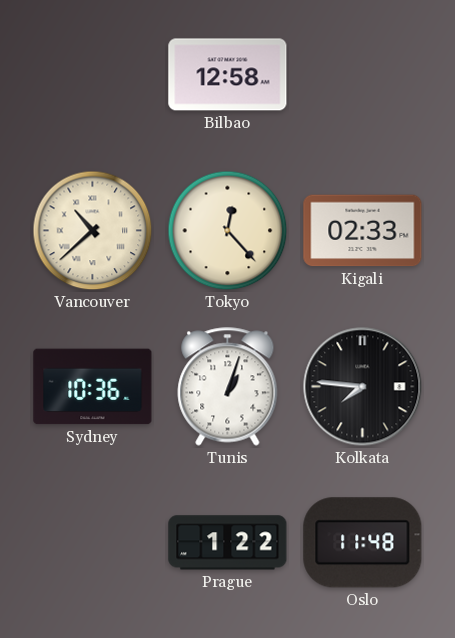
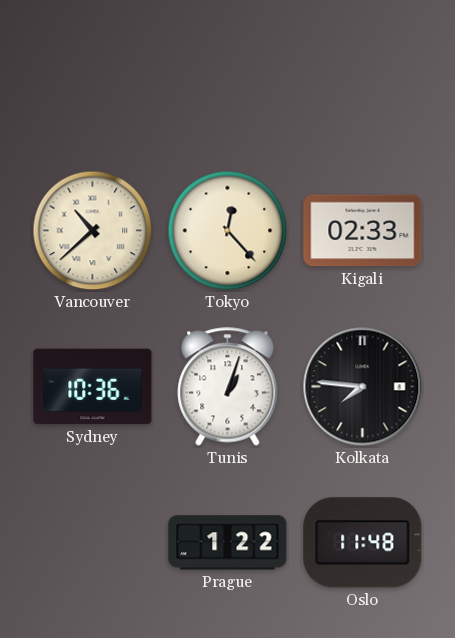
Bilbao: 12:58 -> none
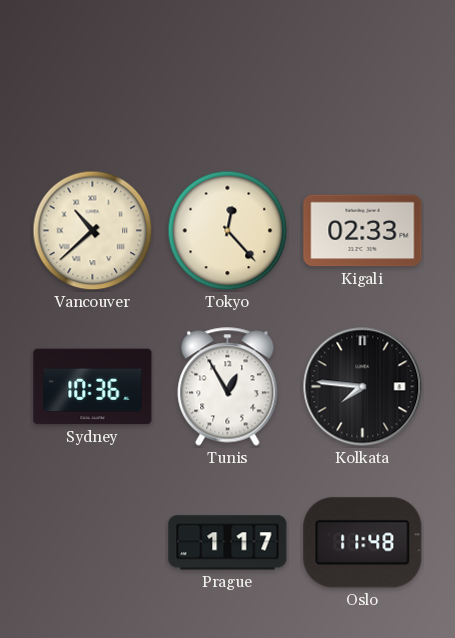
Tunis: 1:03 -> 12:55
Prague: 1:22 -> 1:17
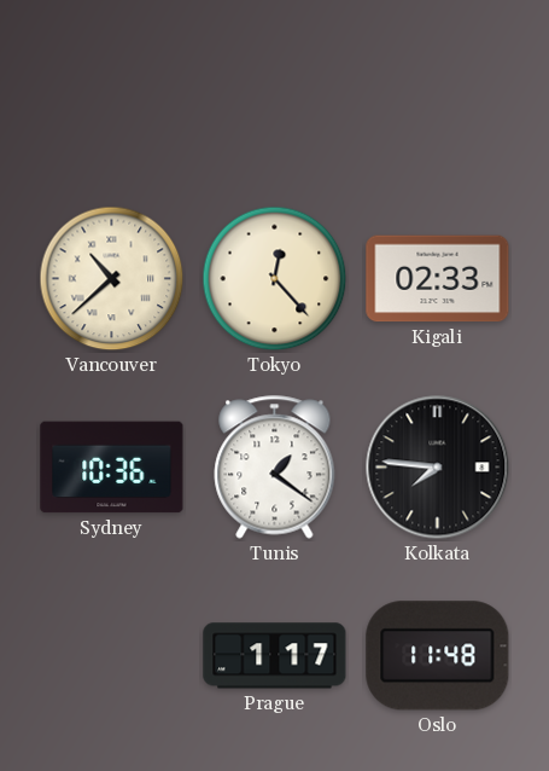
Tunis: 12:55 -> 1:21
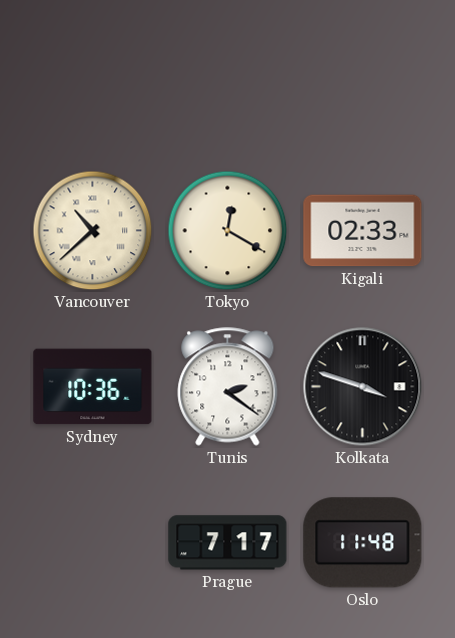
Tokyo: 12:23 -> 12:20
Tunis: 1:21 -> 2:21
Kolkata: 7:46 -> 3:48
Prague: 1:17 -> 7:17
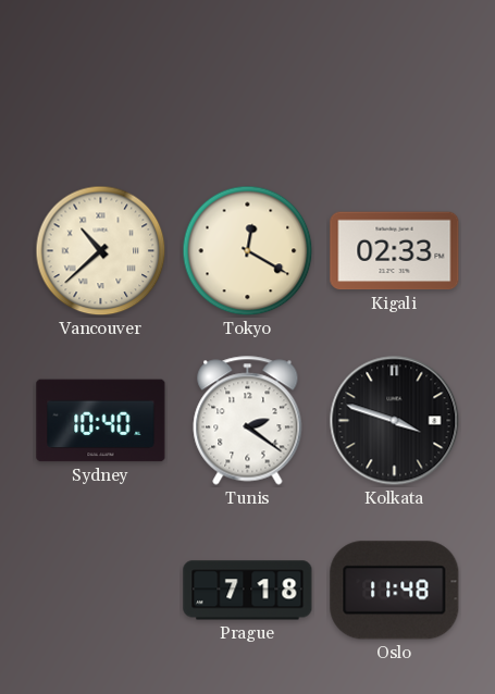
Sydney: 10:36 -> 10:40
Prague: 7:17 -> 7:18
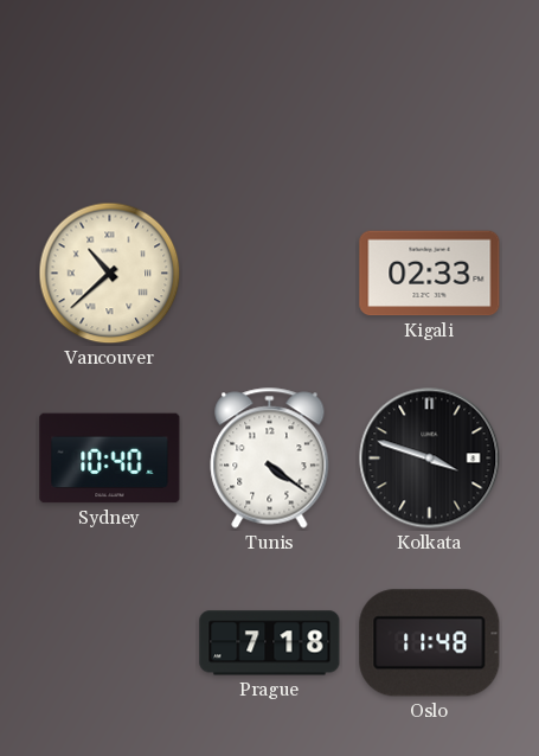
Tokyo: 12:20 -> none
Tunis: 2:21 -> 4:21
